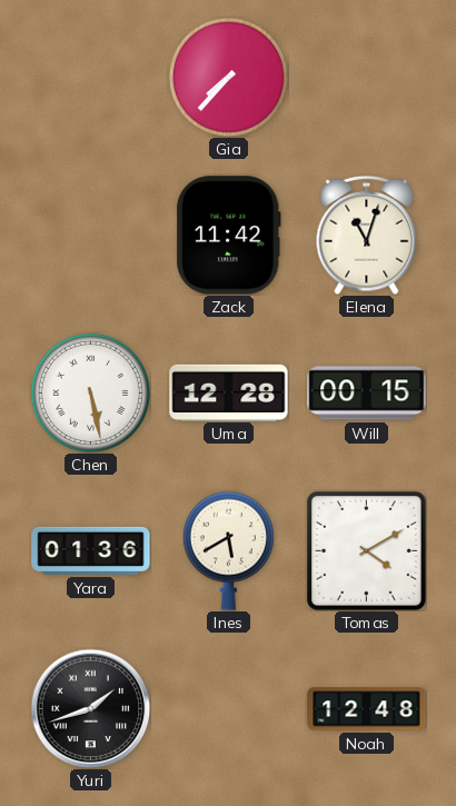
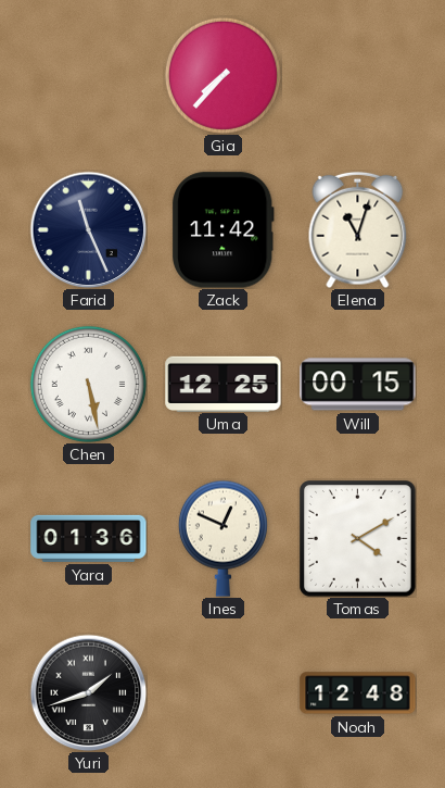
Farid: none -> 11:26
Uma: 12:28 -> 12:25
Ines: 5:40 -> 12:49
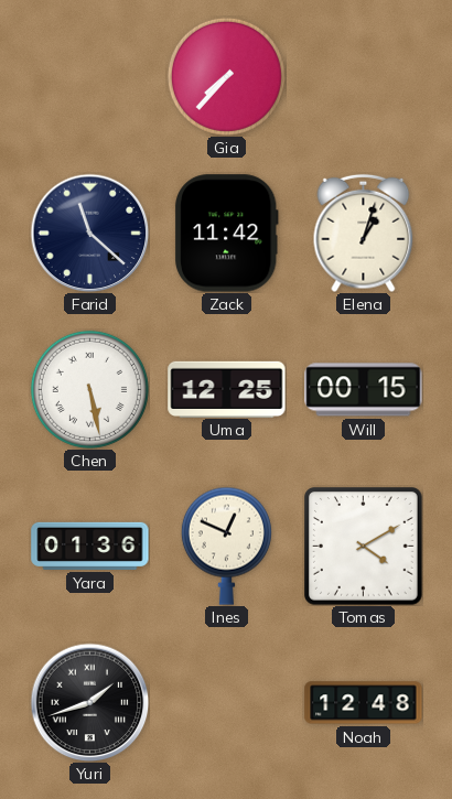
Farid: 11:26 -> 11:22
Elena: 11:03 -> 1:03
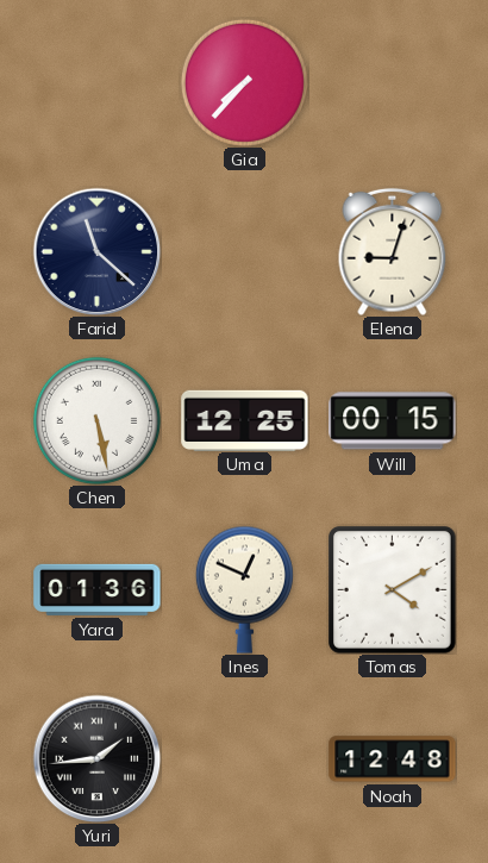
Zack: 11:42 -> none
Elena: 1:03 -> 9:03
Yuri: 1:42 -> 1:44
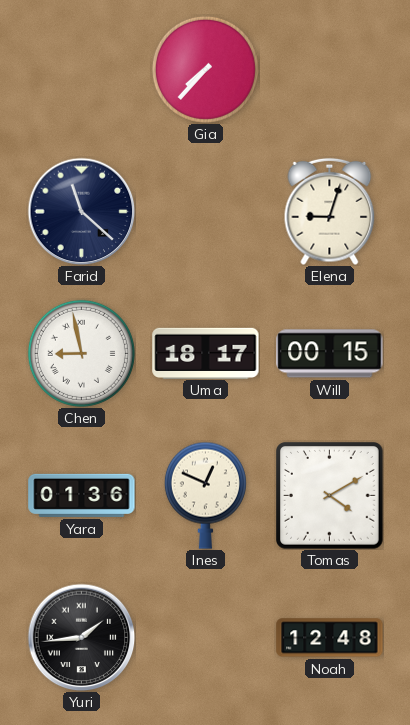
Chen: 5:28 -> 8:58
Uma: 12:25 -> 18:17
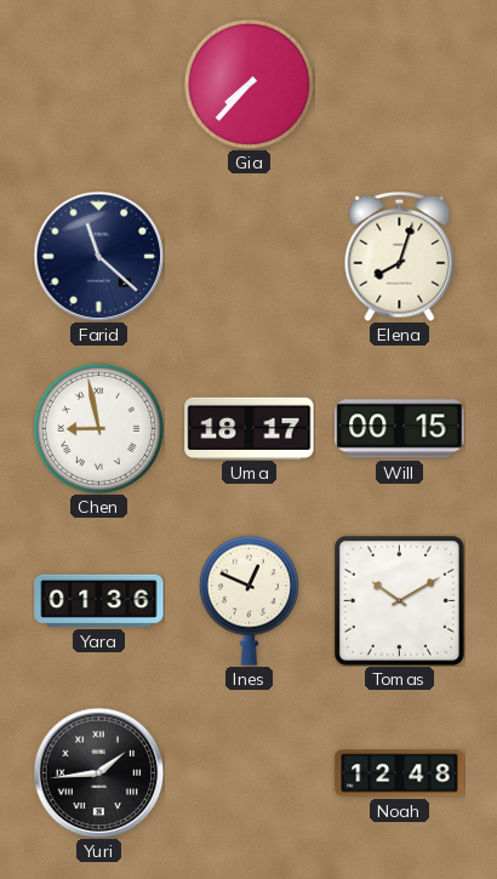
Elena: 9:03 -> 8:03
Tomas: 4:10 -> 10:10
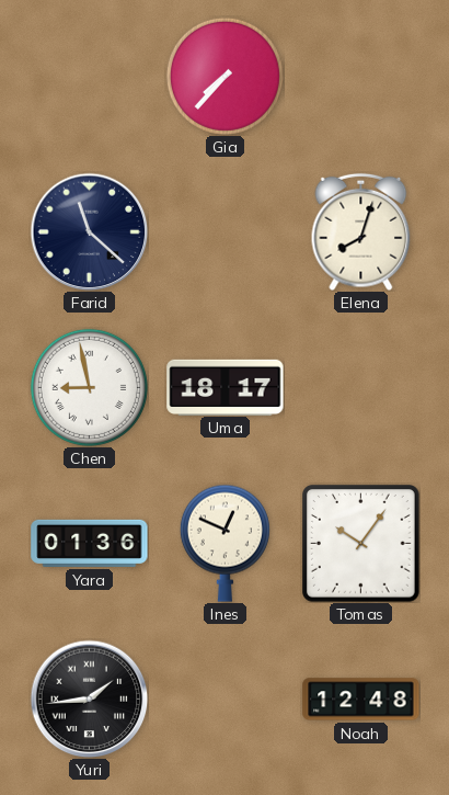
Will: 00:15 -> none
Tomas: 10:10 -> 10:06
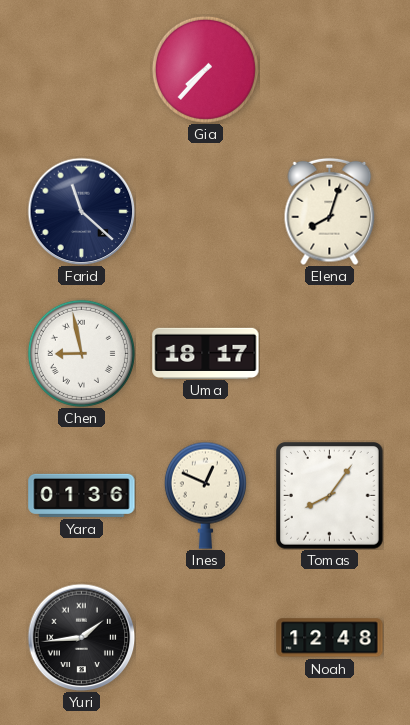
Tomas: 10:06 -> 8:06
